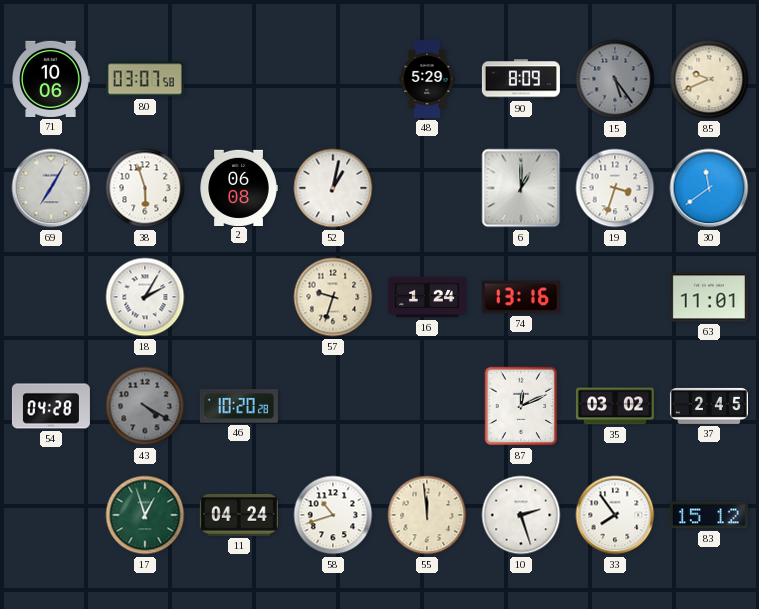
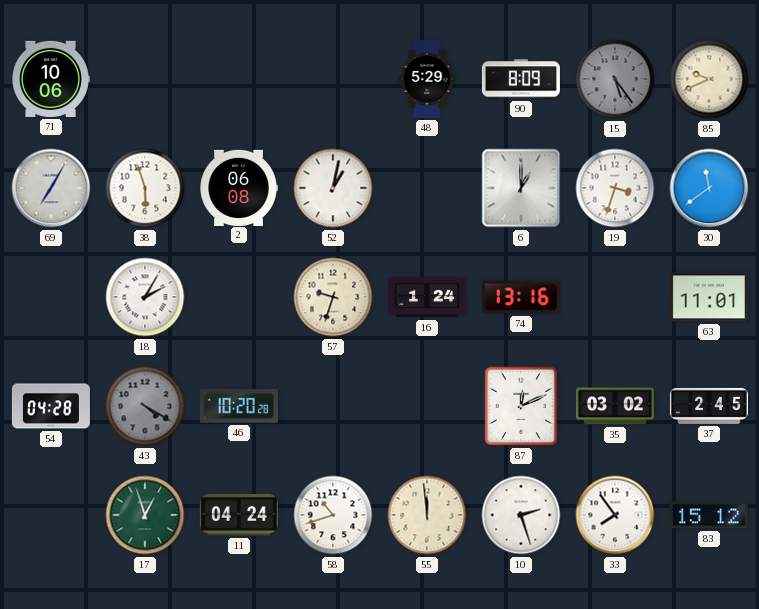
80: 03:07 -> none
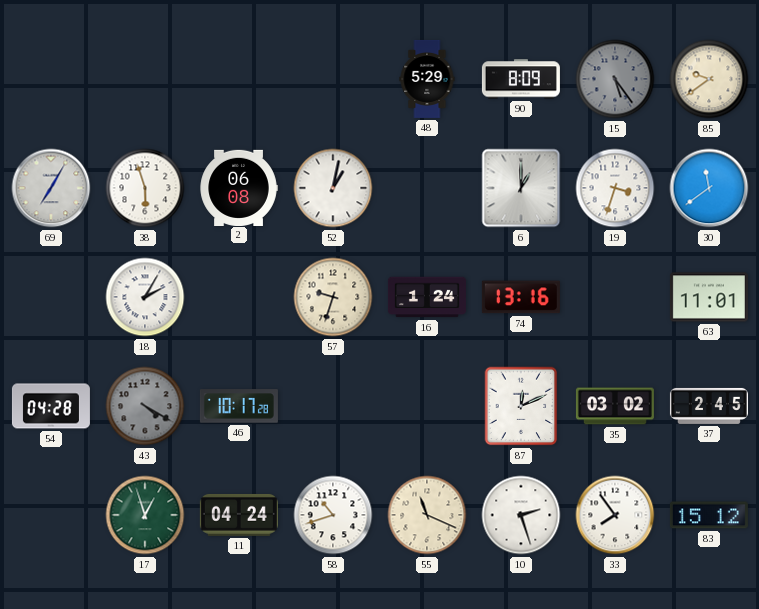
71: 10:06 -> none
85: 9:41 -> 9:39
46: 10:20 -> 10:17
55: 11:59 -> 11:19
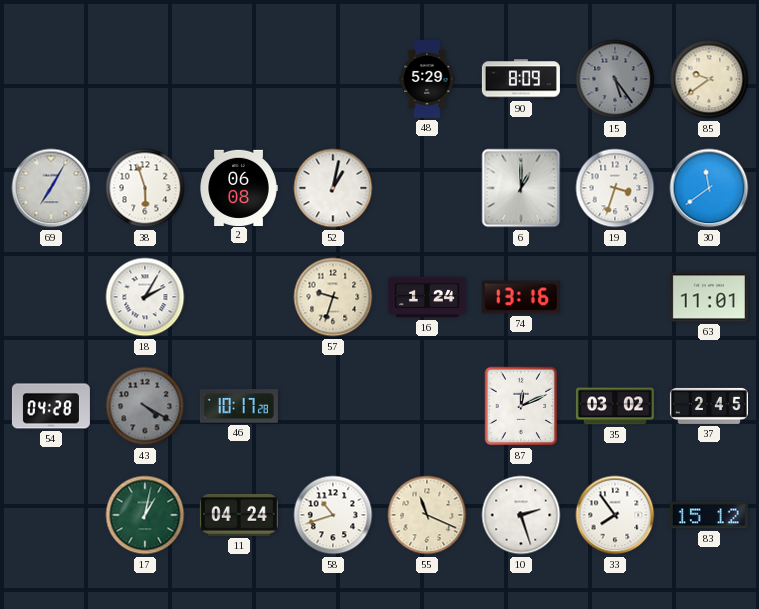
17: 12:57 -> 1:02
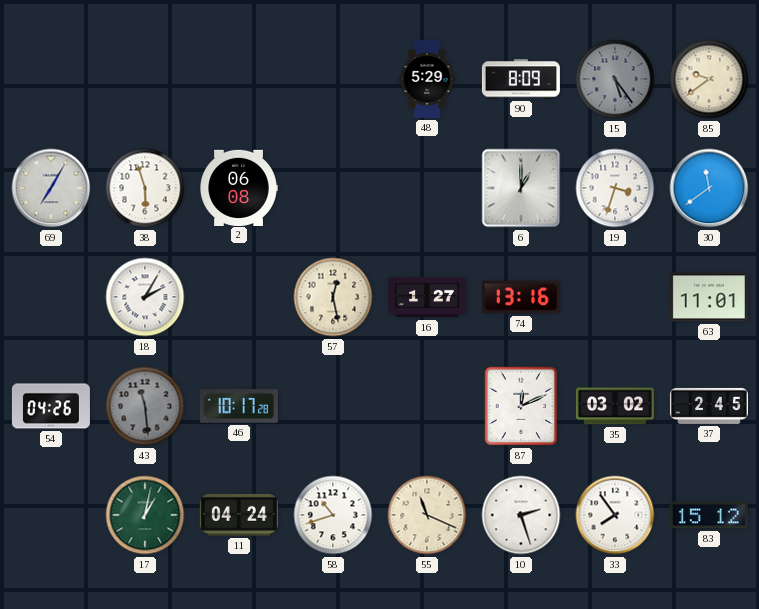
52: 1:02 -> none
57: 9:33 -> 12:28
16: 1:24 -> 1:27
54: 04:28 -> 04:26
43: 4:20 -> 11:29
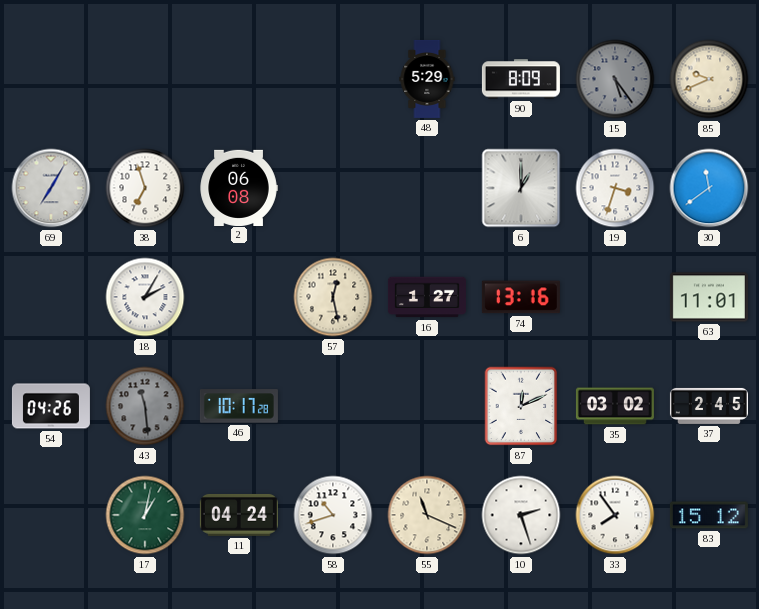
85: 9:39 -> 9:41
38: 5:57 -> 6:57
